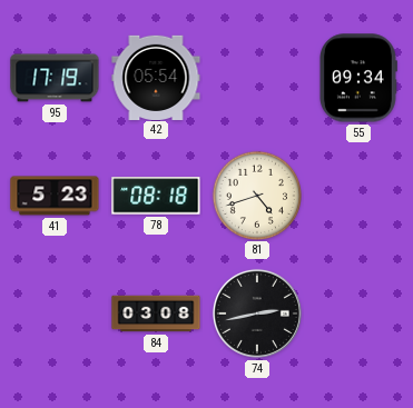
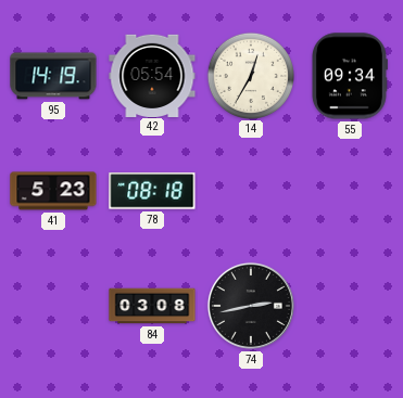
95: 17:19 -> 14:19
14: none -> 12:35
81: 4:42 -> none
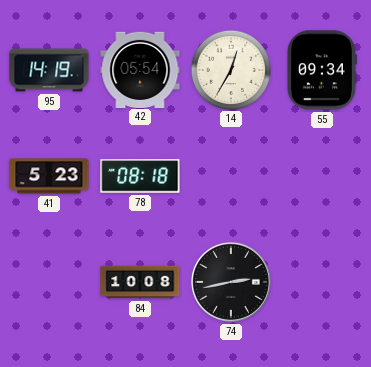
84: 03:08 -> 10:08
